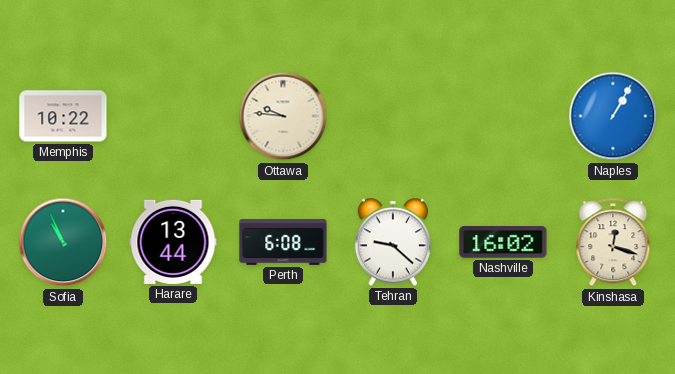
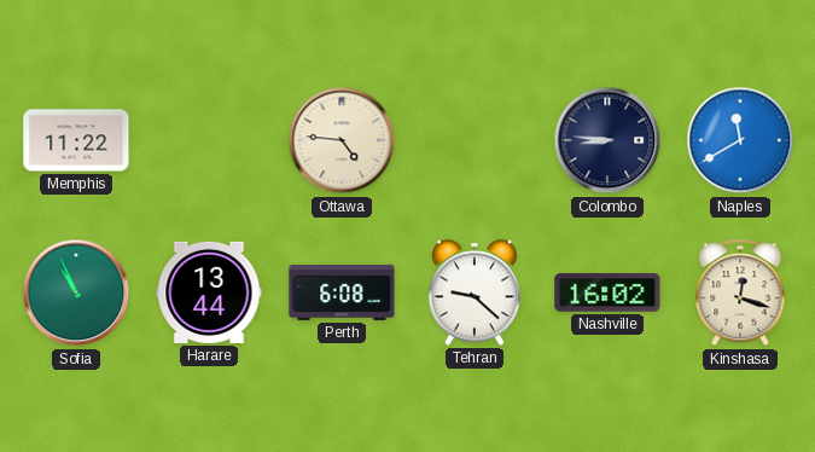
Memphis: 10:22 -> 11:22
Ottawa: 9:46 -> 4:46
Colombo: none -> 8:46
Naples: 1:05 -> 11:40
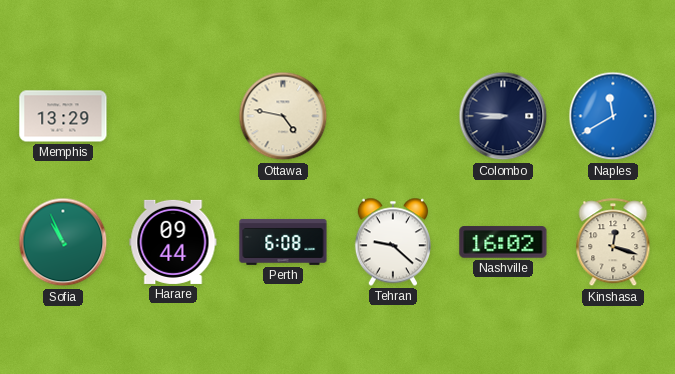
Memphis: 11:22 -> 13:29
Ottawa: 4:46 -> 4:47
Harare: 13:44 -> 09:44
